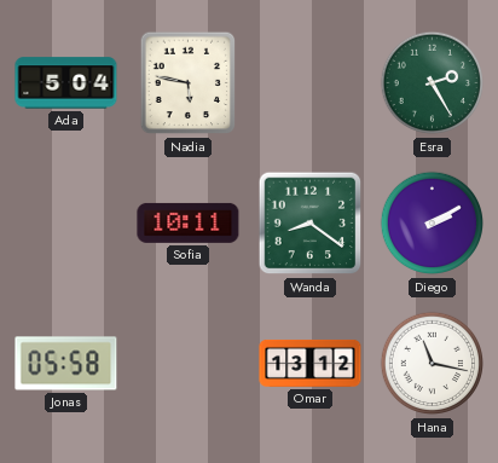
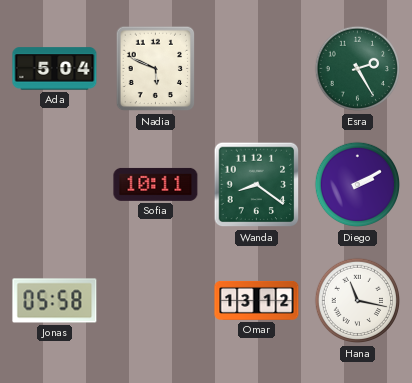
Nadia: 5:47 -> 5:49
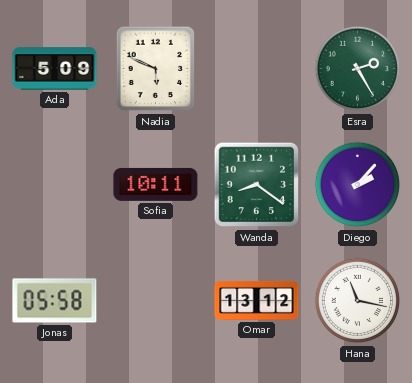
Ada: 5:04 -> 5:09
Diego: 2:10 -> 2:07
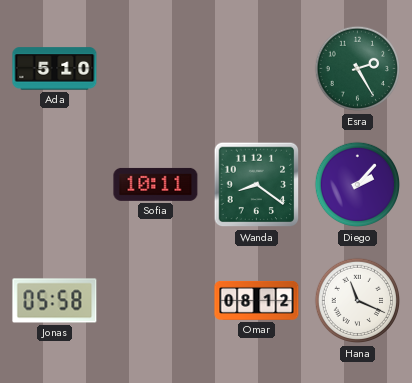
Ada: 5:09 -> 5:10
Nadia: 5:49 -> none
Omar: 13:12 -> 08:12
Hana: 11:17 -> 11:19
